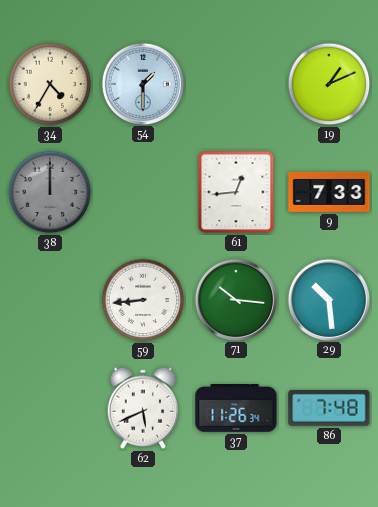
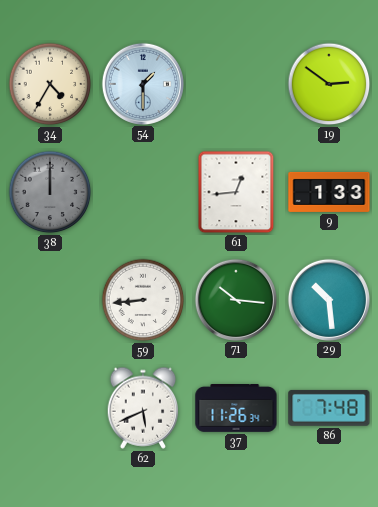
19: 1:11 -> 2:51
9: 7:33 -> 1:33
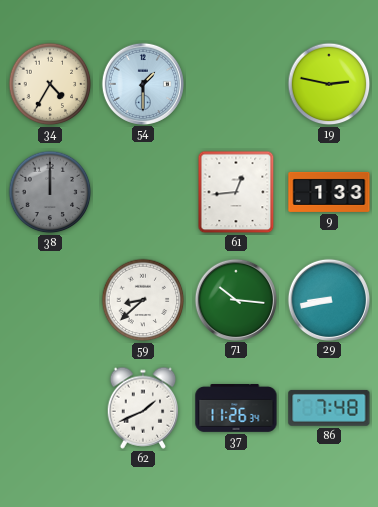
19: 2:51 -> 2:47
59: 8:44 -> 8:38
29: 10:29 -> 8:43
62: 5:41 -> 1:41
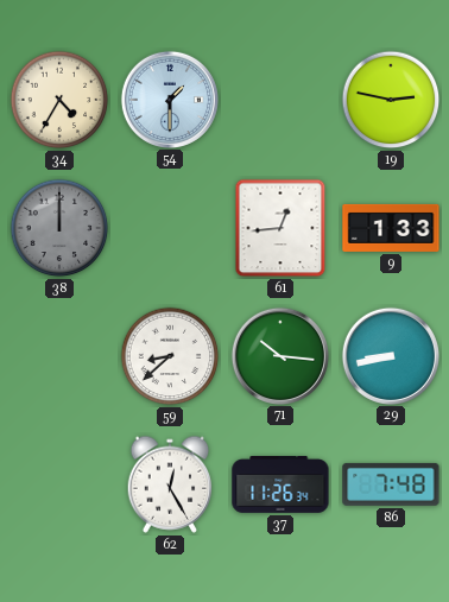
62: 1:41 -> 12:25
